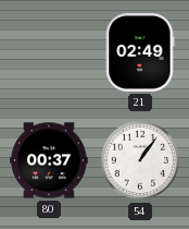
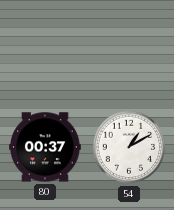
21: 02:49 -> none
54: 1:06 -> 1:10
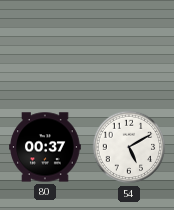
54: 1:10 -> 5:10
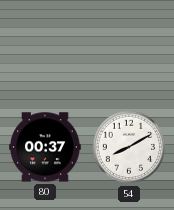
54: 5:10 -> 8:10
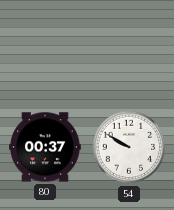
54: 8:10 -> 9:50
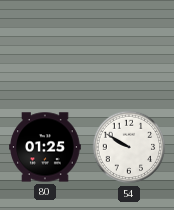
80: 00:37 -> 01:25
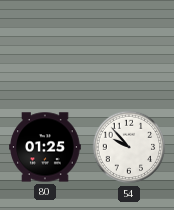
54: 9:50 -> 9:53
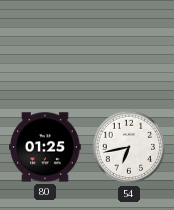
54: 9:53 -> 6:43
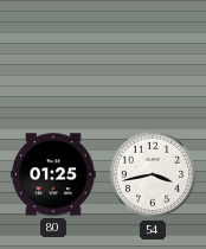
54: 6:43 -> 3:43
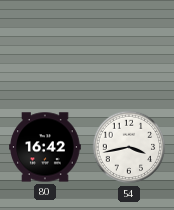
80: 01:25 -> 16:42
